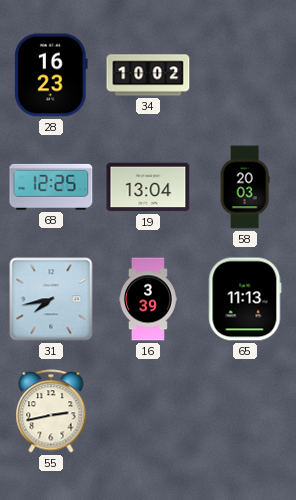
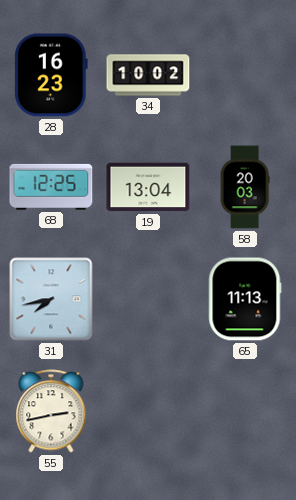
16: 3:39 -> none
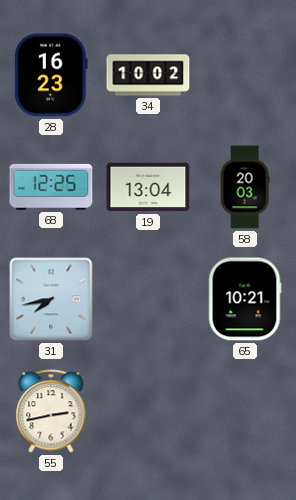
65: 11:13 -> 10:21
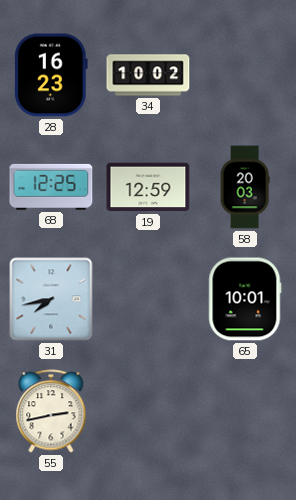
19: 13:04 -> 12:59
65: 10:21 -> 10:01
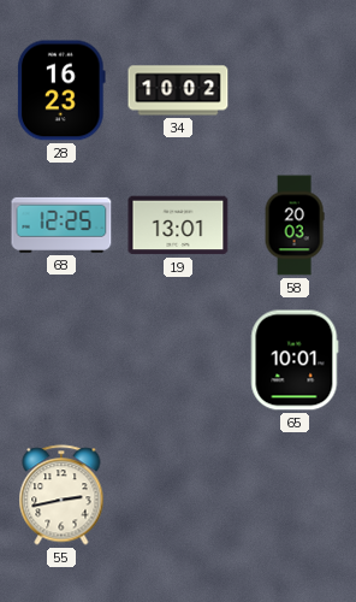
19: 12:59 -> 13:01
31: 7:43 -> none
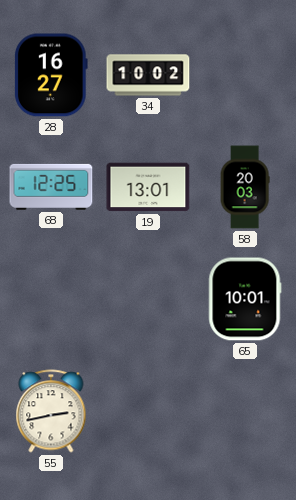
28: 16:23 -> 16:27
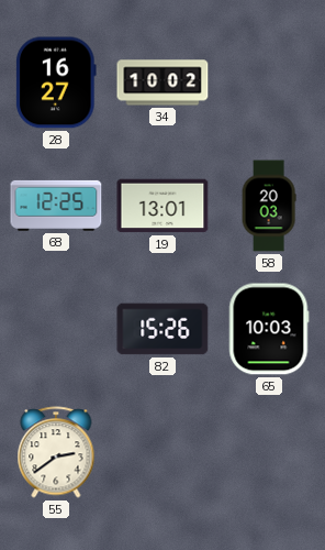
82: none -> 15:26
65: 10:01 -> 10:03
55: 2:43 -> 2:39
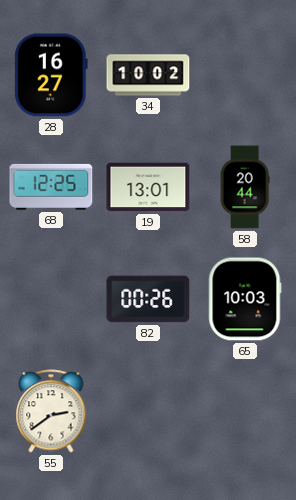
58: 20:03 -> 20:44
82: 15:26 -> 00:26
